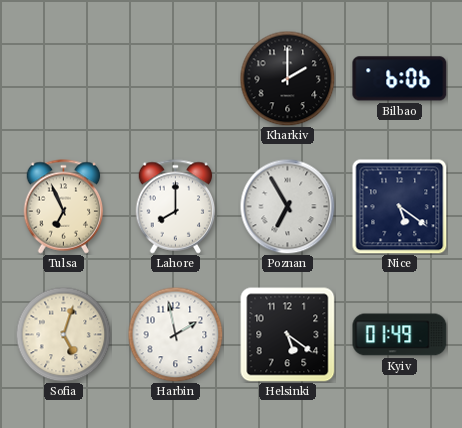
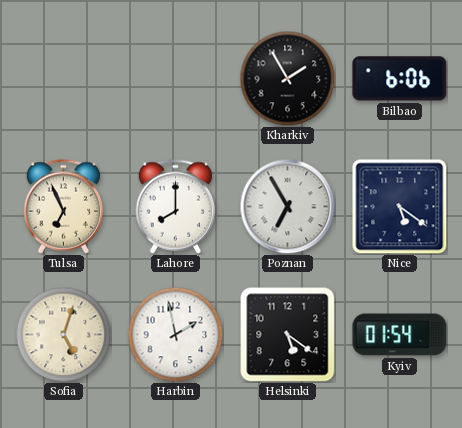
Kharkiv: 2:00 -> 1:55
Kyiv: 01:49 -> 01:54
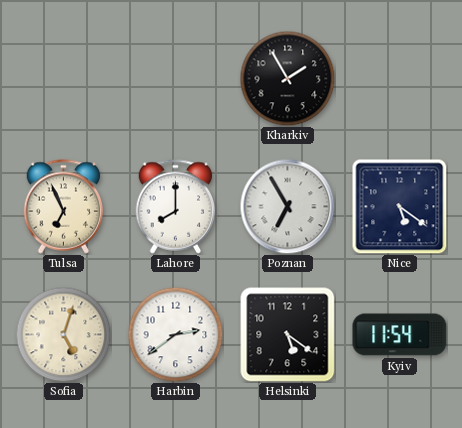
Bilbao: 6:06 -> none
Harbin: 1:58 -> 2:39
Kyiv: 01:54 -> 11:54
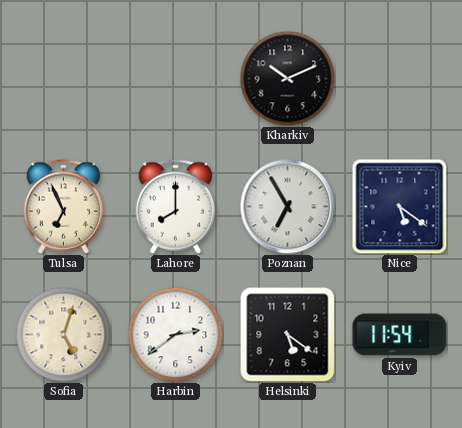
Kharkiv: 1:55 -> 10:11
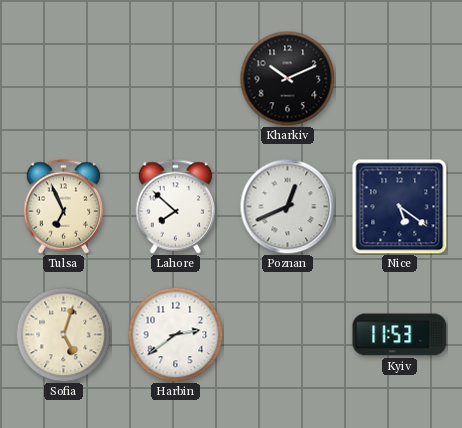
Lahore: 8:00 -> 7:52
Poznan: 6:55 -> 12:41
Helsinki: 5:21 -> none
Kyiv: 11:54 -> 11:53
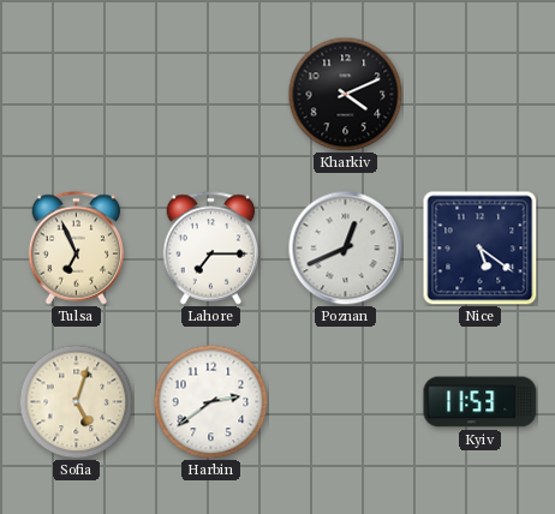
Kharkiv: 10:11 -> 4:11
Lahore: 7:52 -> 7:15
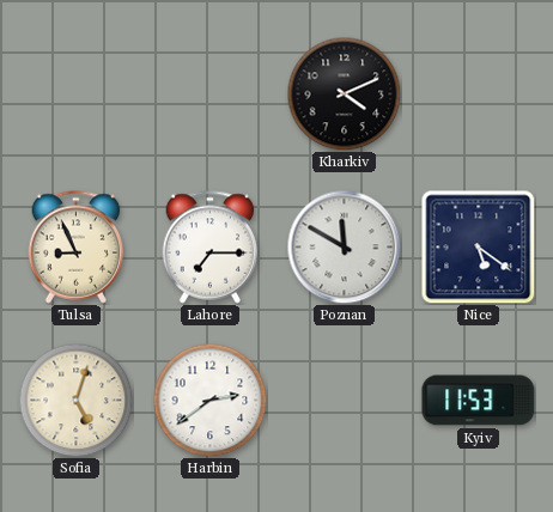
Tulsa: 6:56 -> 8:56
Poznan: 12:41 -> 11:50
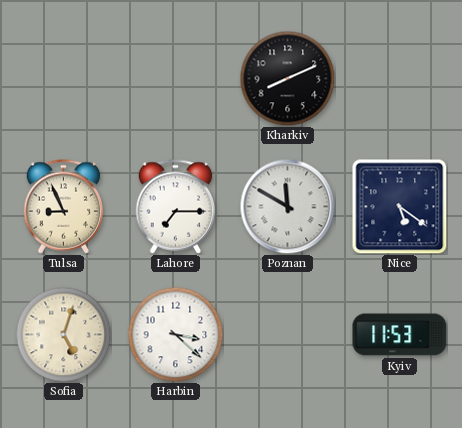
Kharkiv: 4:11 -> 8:11
Harbin: 2:39 -> 3:22
